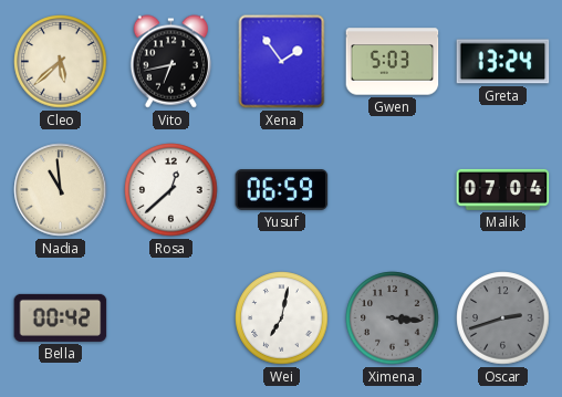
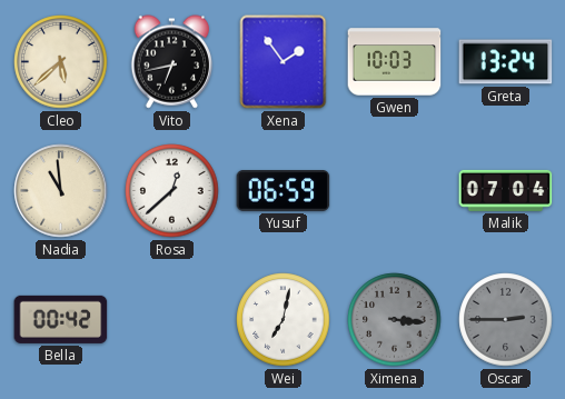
Gwen: 5:03 -> 10:03
Oscar: 2:42 -> 2:45
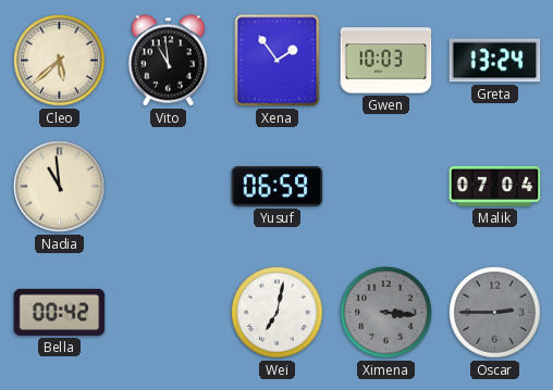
Vito: 6:43 -> 10:59
Rosa: 12:38 -> none
